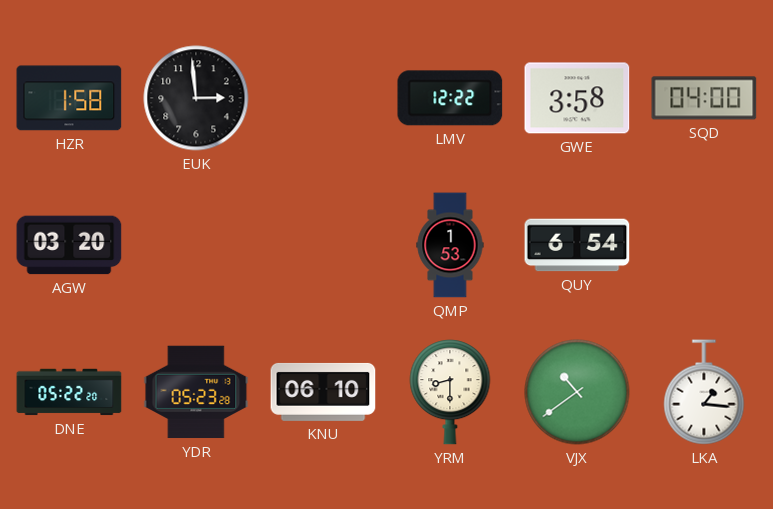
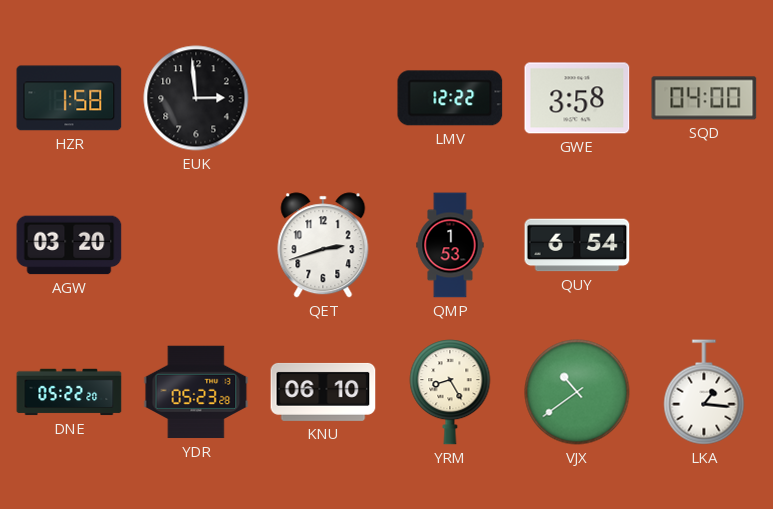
QET: none -> 2:42
YRM: 8:30 -> 8:25
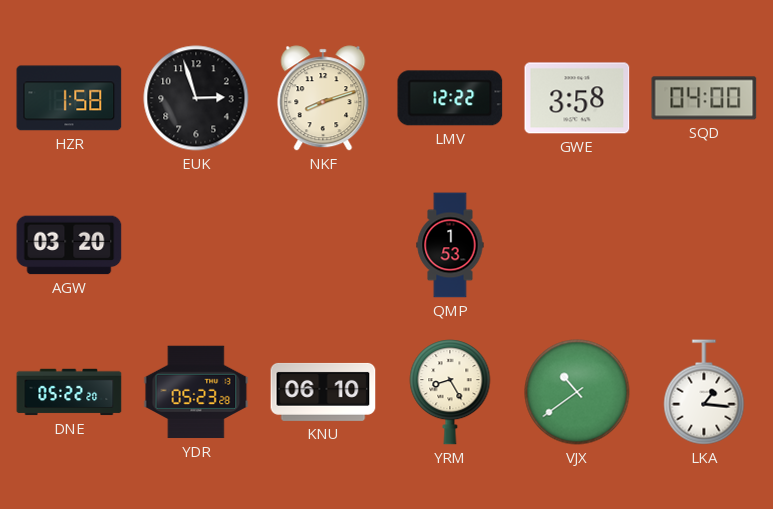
EUK: 2:59 -> 2:57
NKF: none -> 8:12
QET: 2:42 -> none
QUY: 6:54 -> none
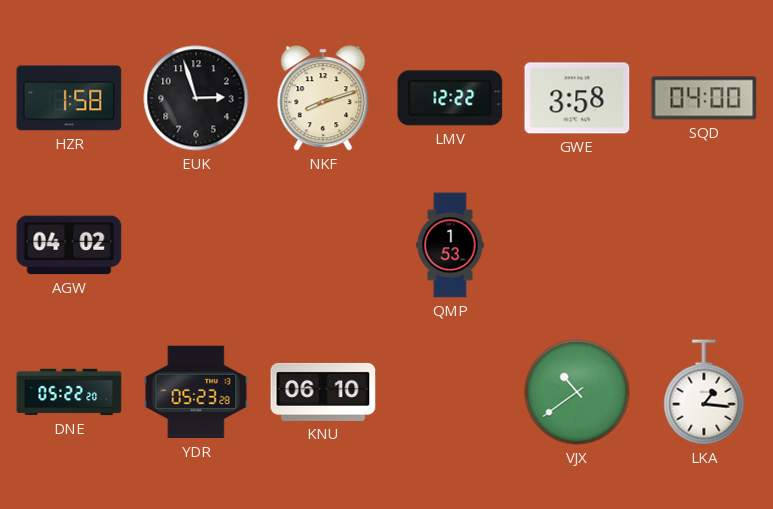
AGW: 03:20 -> 04:02
YRM: 8:25 -> none
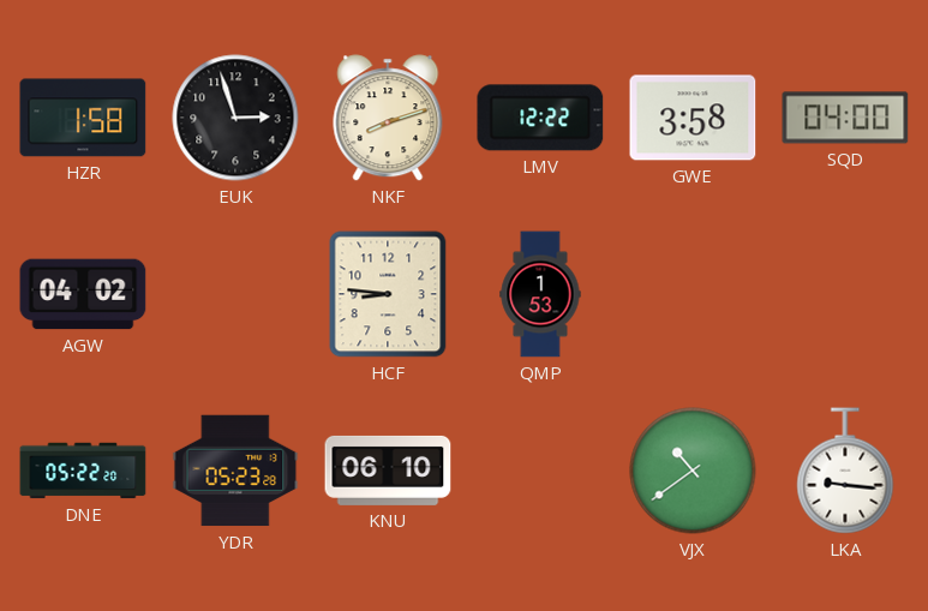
HCF: none -> 8:46
LKA: 1:16 -> 9:16
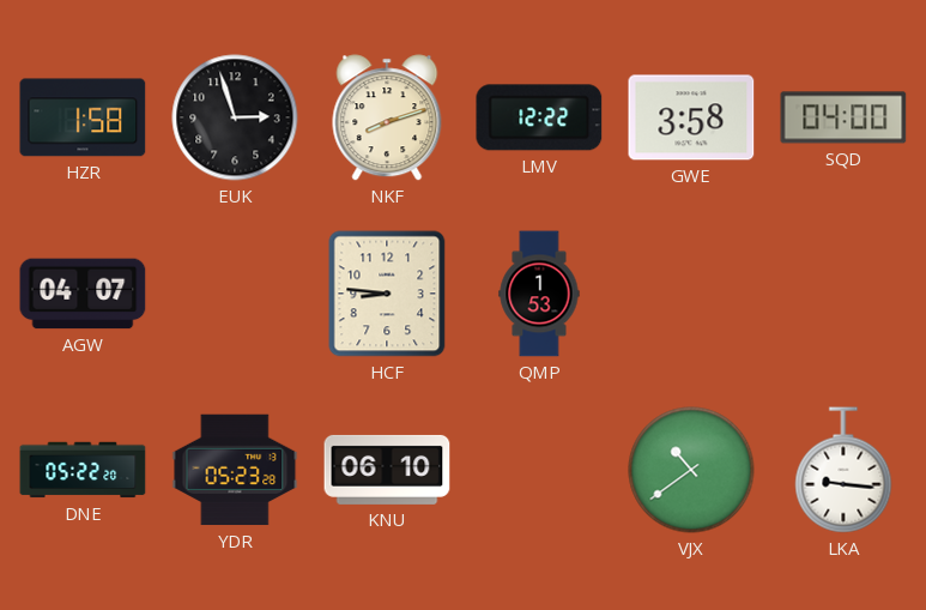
AGW: 04:02 -> 04:07
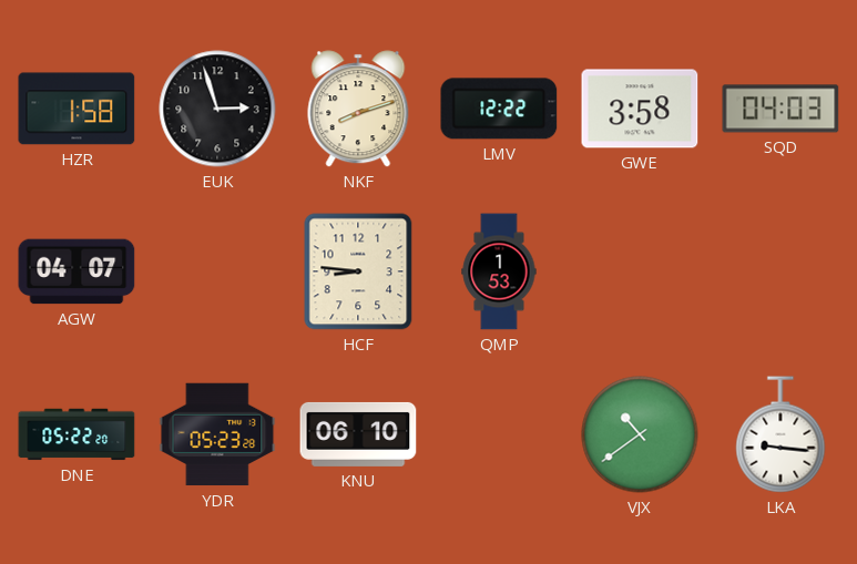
SQD: 04:00 -> 04:03
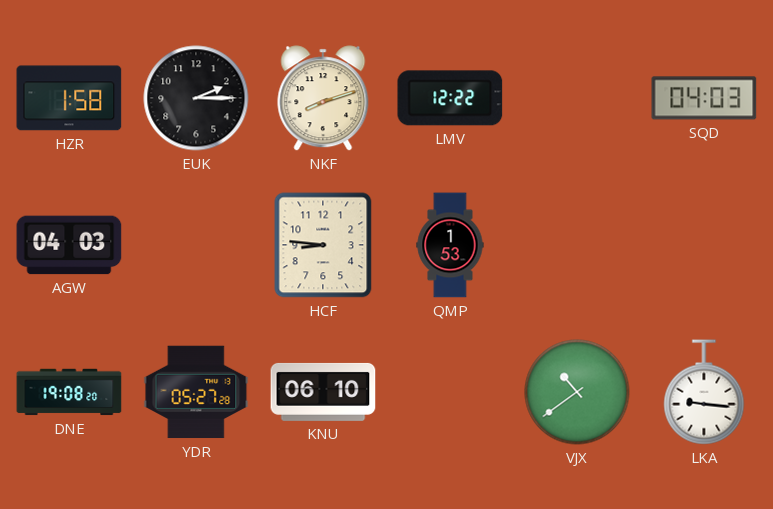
EUK: 2:57 -> 2:15
GWE: 3:58 -> none
AGW: 04:07 -> 04:03
DNE: 05:22 -> 19:08
YDR: 05:23 -> 05:27
